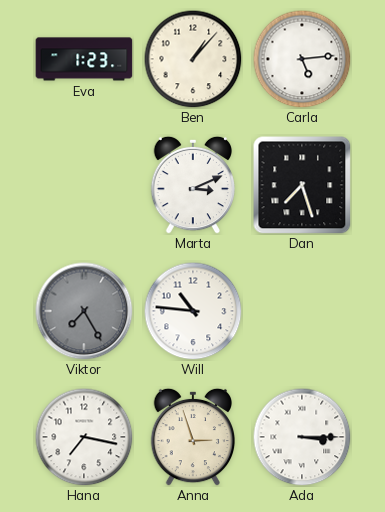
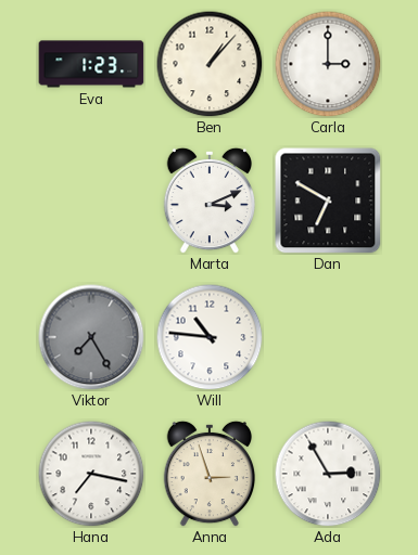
Carla: 5:14 -> 3:00
Dan: 7:27 -> 6:50
Ada: 3:15 -> 2:55
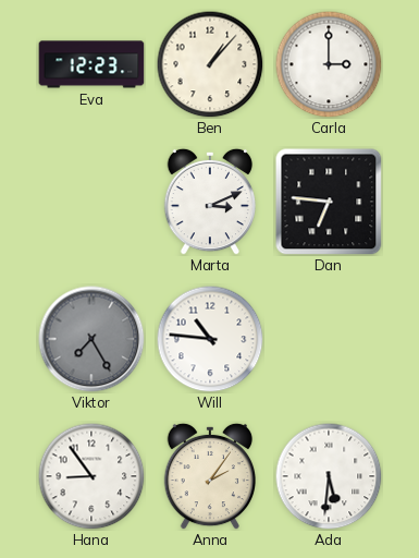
Eva: 1:23 -> 12:23
Dan: 6:50 -> 6:46
Hana: 7:17 -> 8:54
Anna: 2:57 -> 2:06
Ada: 2:55 -> 5:31
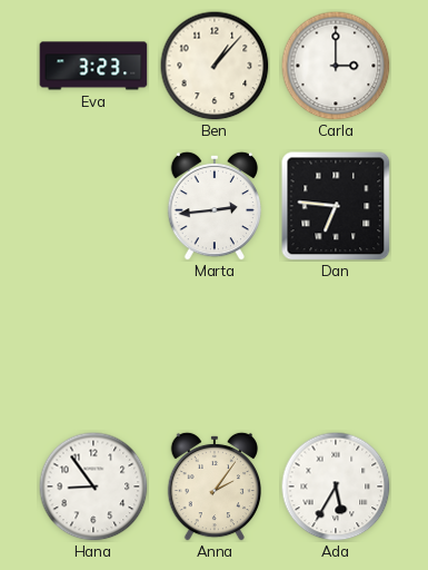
Eva: 12:23 -> 3:23
Marta: 3:11 -> 2:44
Viktor: 7:25 -> none
Will: 10:46 -> none
Ada: 5:31 -> 5:35
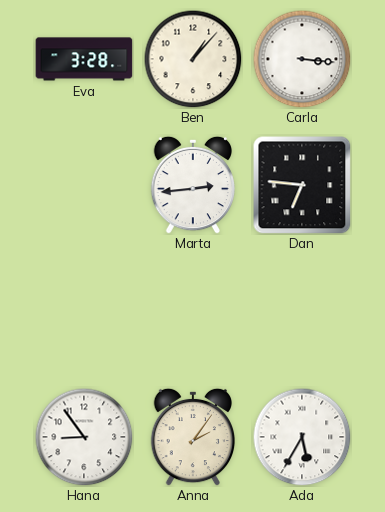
Eva: 3:23 -> 3:28
Carla: 3:00 -> 3:16
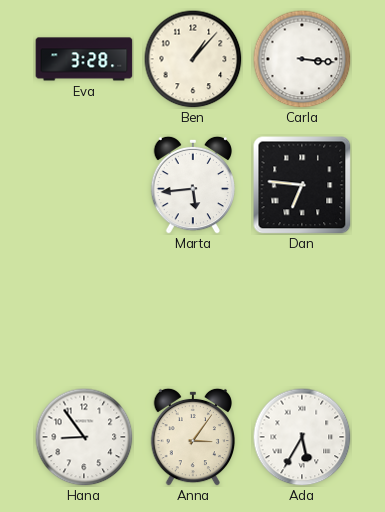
Marta: 2:44 -> 5:44
Anna: 2:06 -> 3:06
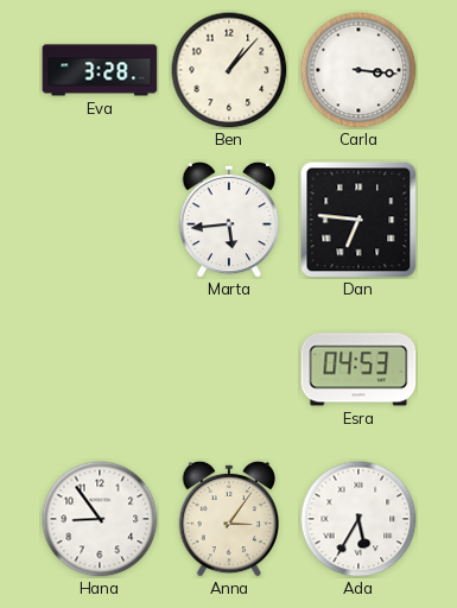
Esra: none -> 04:53
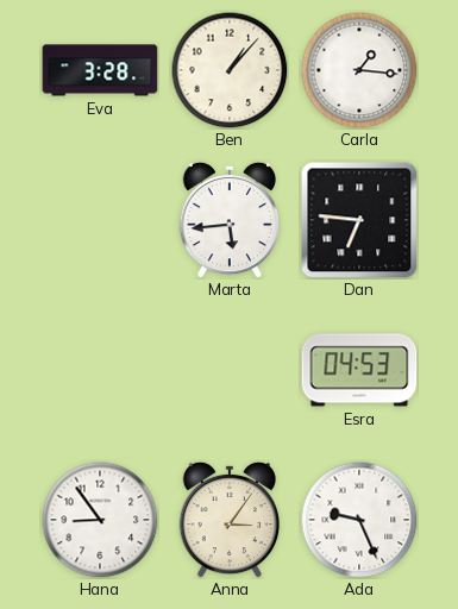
Carla: 3:16 -> 1:16
Ada: 5:35 -> 9:26
